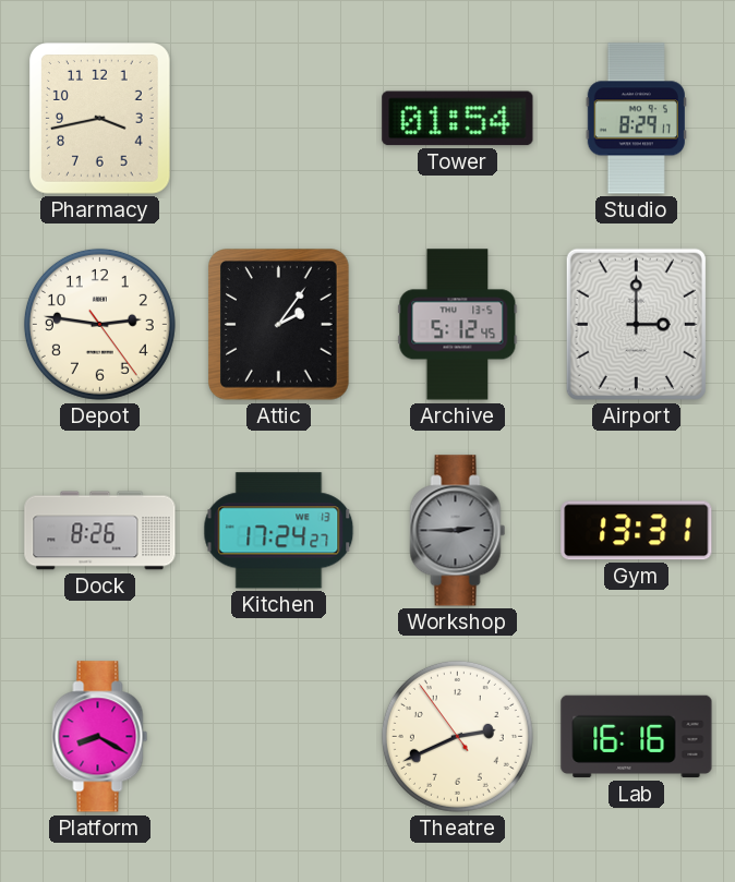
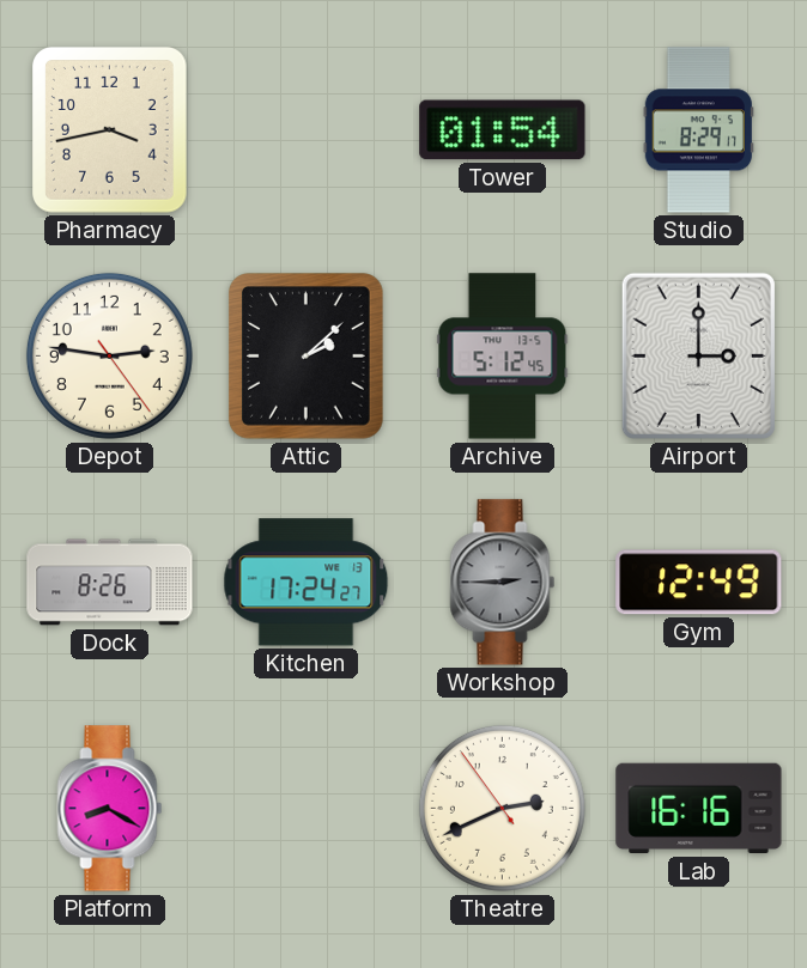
Attic: 2:06 -> 2:08
Gym: 13:31 -> 12:49
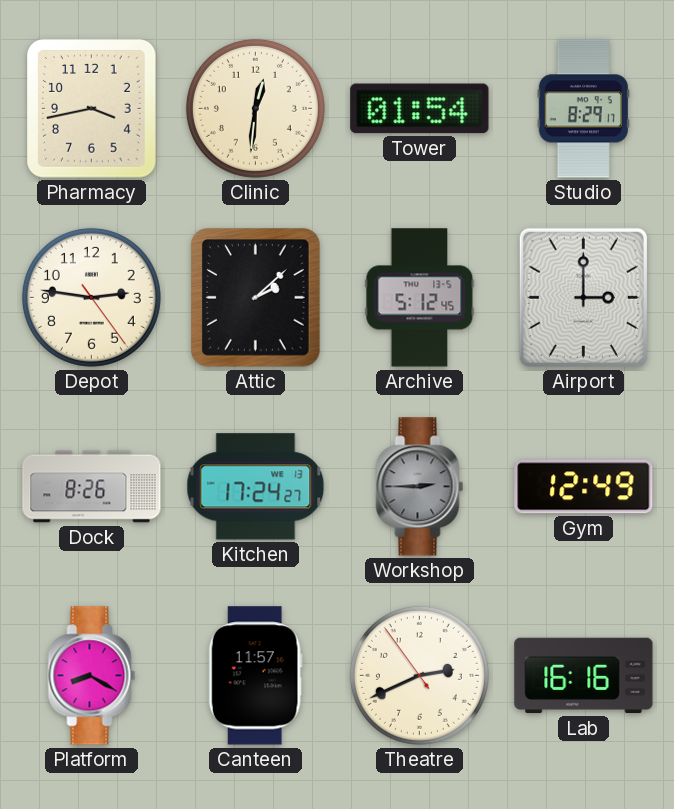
Clinic: none -> 12:31
Canteen: none -> 11:57
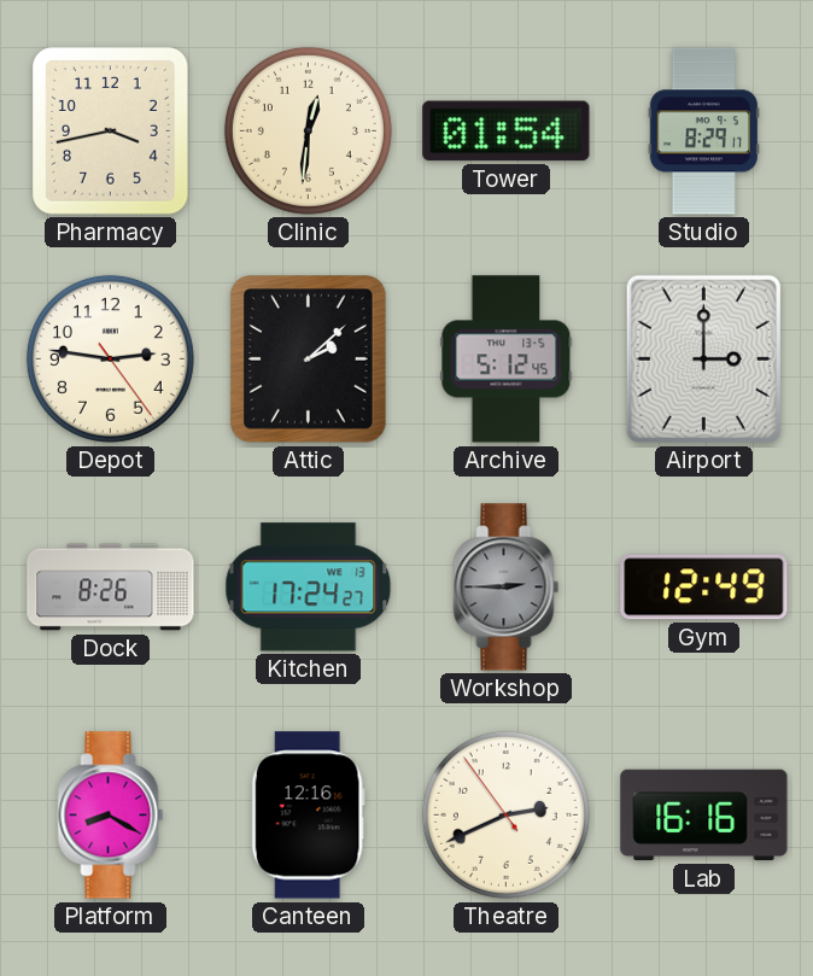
Canteen: 11:57 -> 12:16
